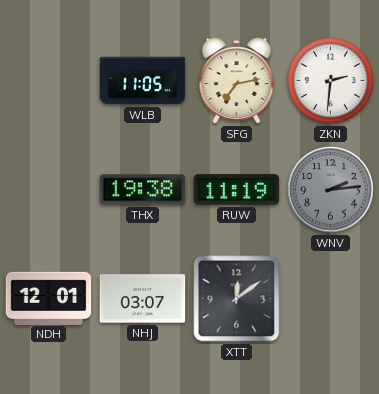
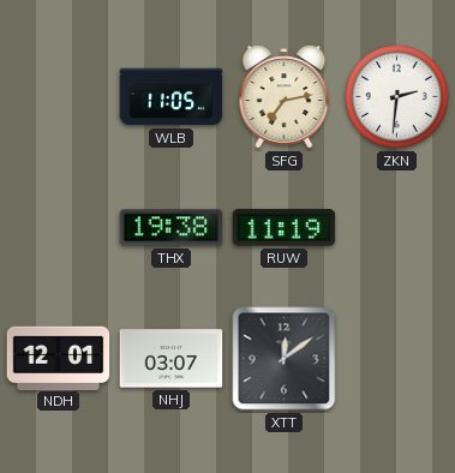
WNV: 2:14 -> none
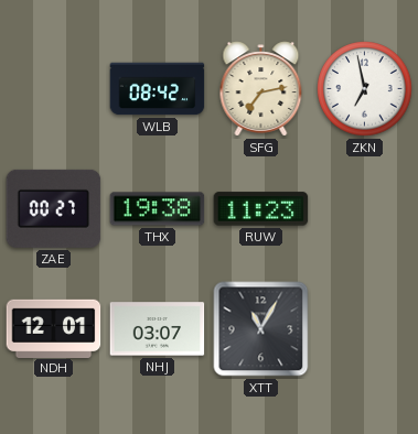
WLB: 11:05 -> 08:42
ZKN: 2:31 -> 6:58
ZAE: none -> 00:27
RUW: 11:19 -> 11:23
XTT: 12:09 -> 11:05
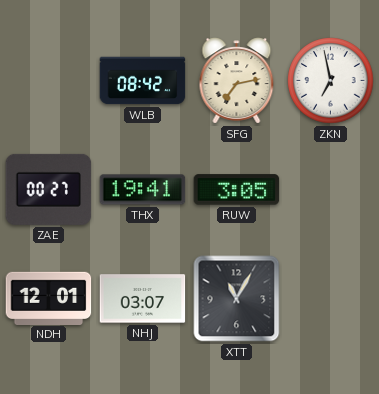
THX: 19:38 -> 19:41
RUW: 11:23 -> 3:05
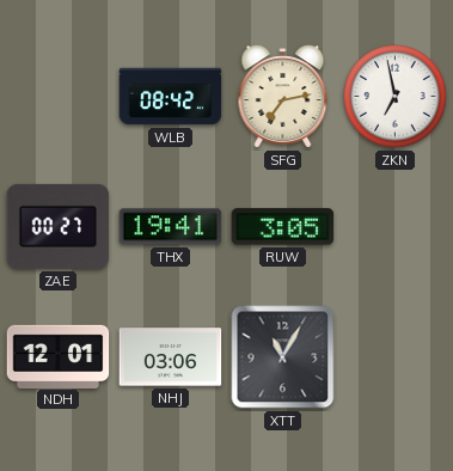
NHJ: 03:07 -> 03:06
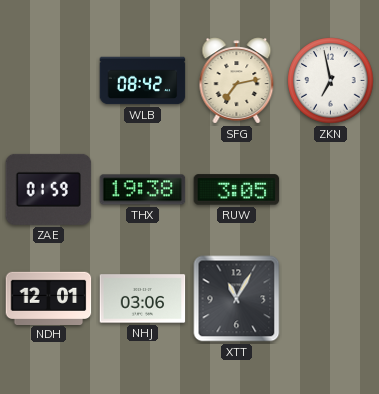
ZAE: 00:27 -> 01:59
THX: 19:41 -> 19:38
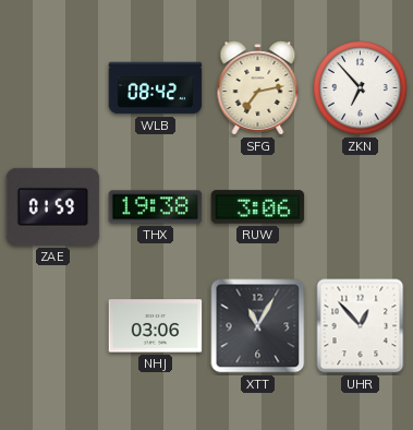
ZKN: 6:58 -> 6:53
RUW: 3:05 -> 3:06
NDH: 12:01 -> none
UHR: none -> 12:53
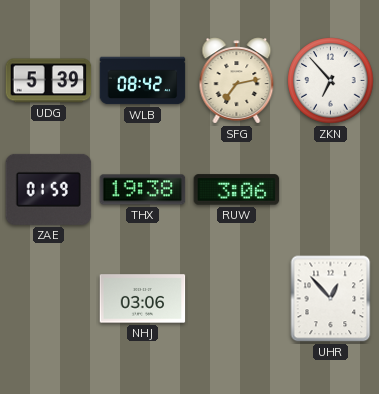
UDG: none -> 5:39
XTT: 11:05 -> none
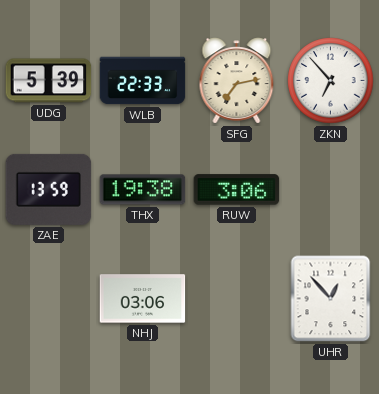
WLB: 08:42 -> 22:33
ZAE: 01:59 -> 13:59
